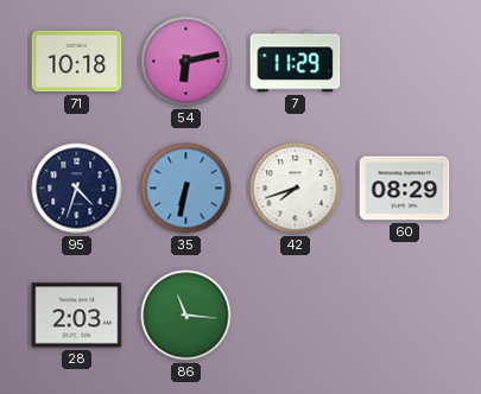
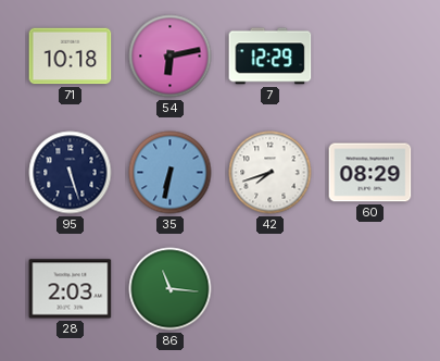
7: 11:29 -> 12:29
95: 4:33 -> 5:27
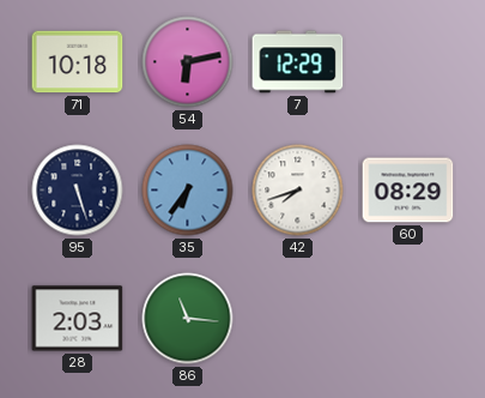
35: 6:32 -> 6:36
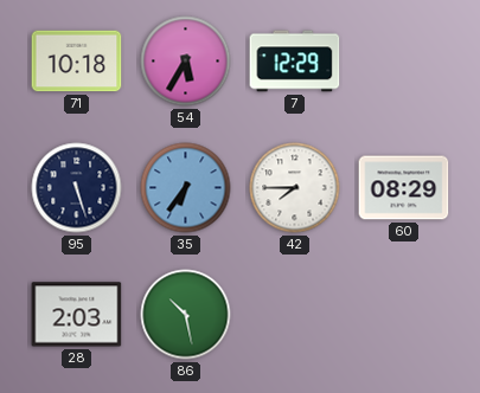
54: 6:13 -> 5:35
42: 7:42 -> 7:45
86: 11:16 -> 10:28
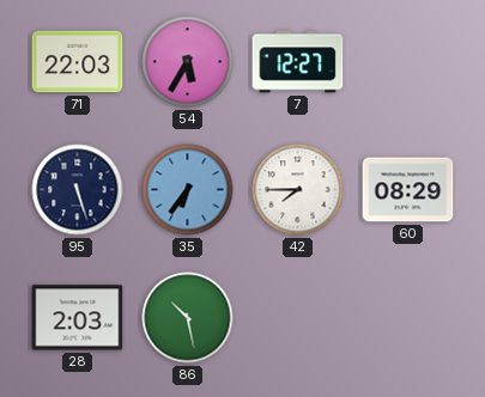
71: 10:18 -> 22:03
7: 12:29 -> 12:27
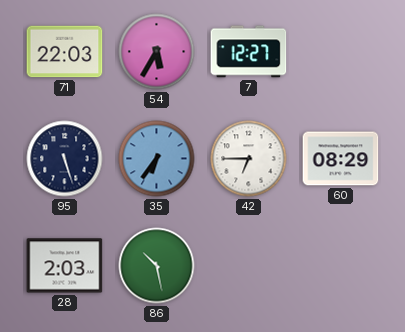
42: 7:45 -> 6:45
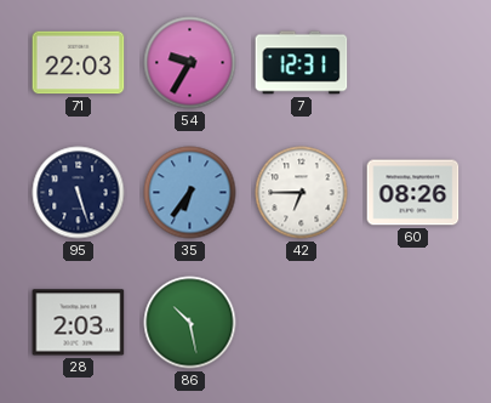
54: 5:35 -> 9:35
7: 12:27 -> 12:31
60: 08:29 -> 08:26
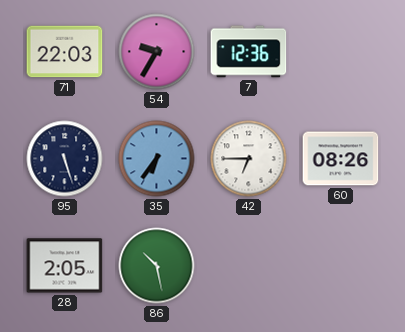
7: 12:31 -> 12:36
28: 2:03 -> 2:05
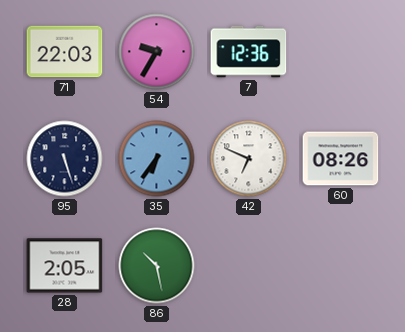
42: 6:45 -> 6:49
